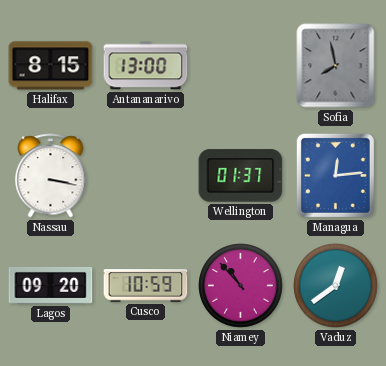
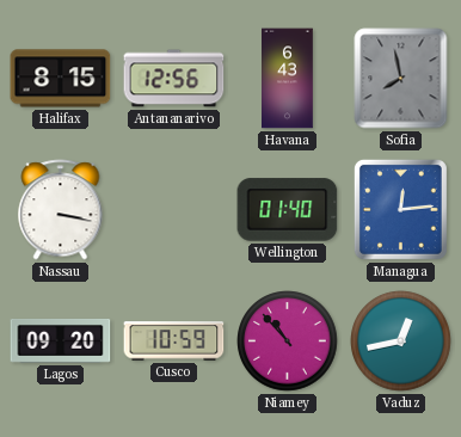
Antananarivo: 13:00 -> 12:56
Havana: none -> 6:43
Wellington: 01:37 -> 01:40
Vaduz: 12:39 -> 12:43
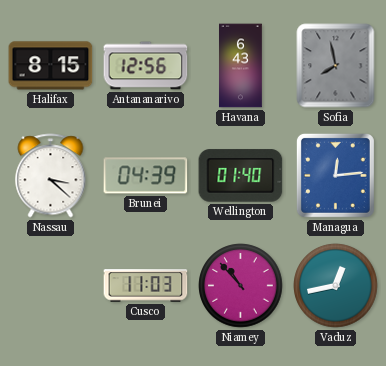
Nassau: 3:17 -> 3:22
Brunei: none -> 04:39
Lagos: 09:20 -> none
Cusco: 10:59 -> 11:03
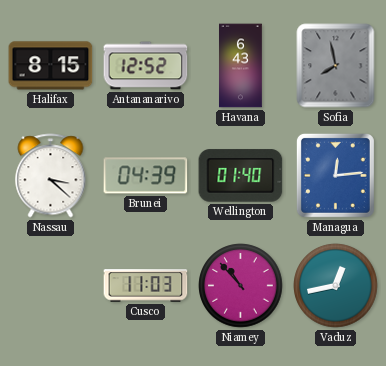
Antananarivo: 12:56 -> 12:52
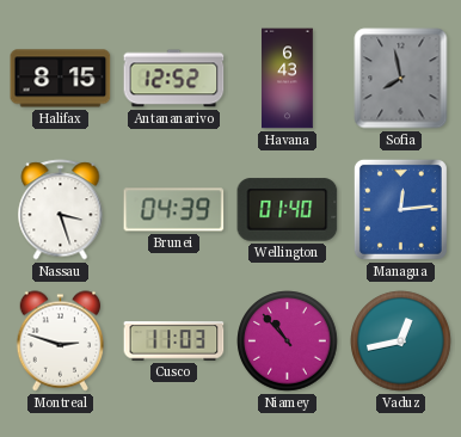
Nassau: 3:22 -> 3:27
Montreal: none -> 2:48
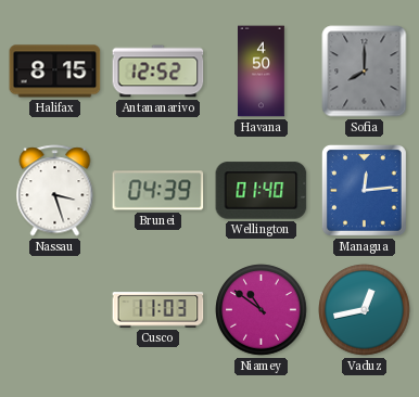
Havana: 6:43 -> 4:50
Sofia: 7:58 -> 8:00
Montreal: 2:48 -> none
Niamey: 10:53 -> 10:51
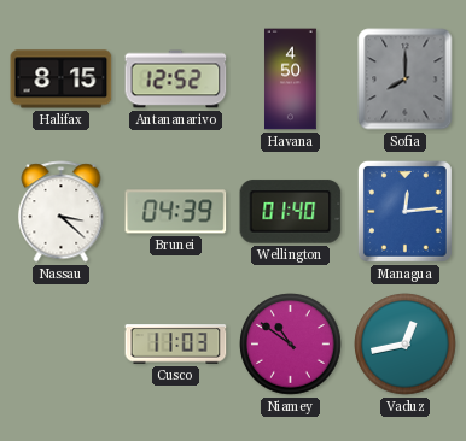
Nassau: 3:27 -> 3:22
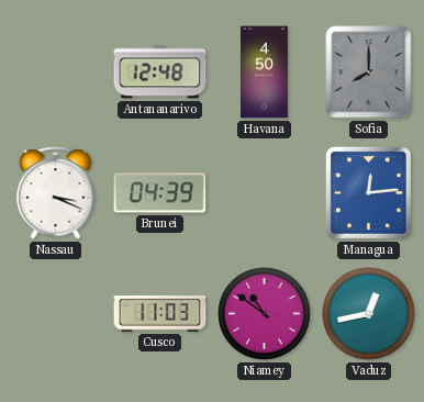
Halifax: 8:15 -> none
Antananarivo: 12:52 -> 12:48
Nassau: 3:22 -> 3:19
Wellington: 01:40 -> none
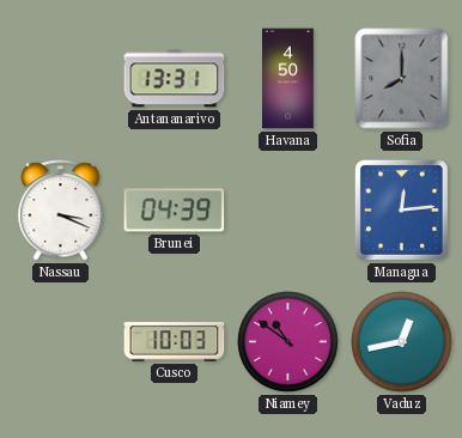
Antananarivo: 12:48 -> 13:31
Cusco: 11:03 -> 10:03
